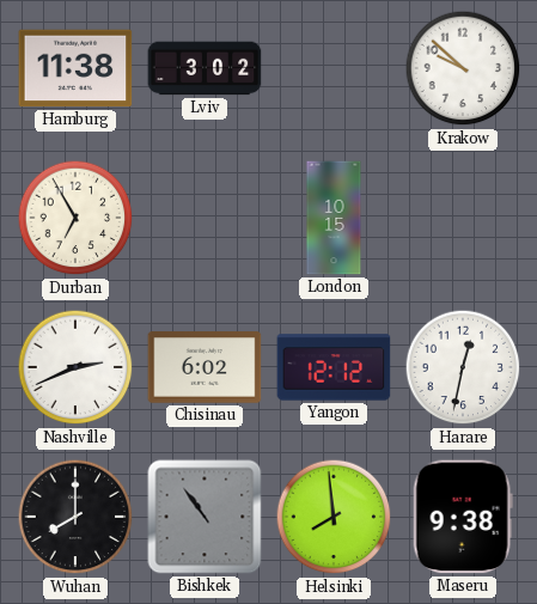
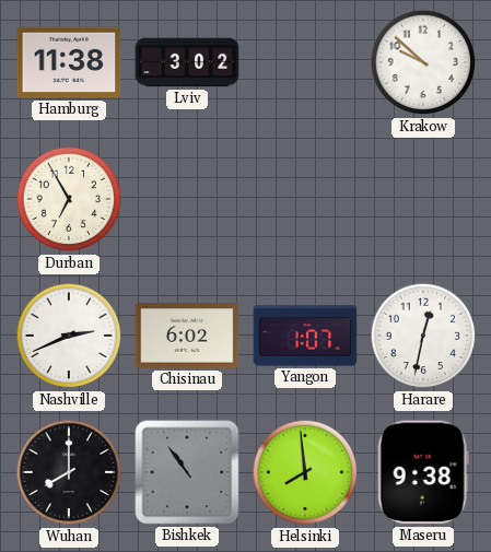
London: 10:15 -> none
Yangon: 12:12 -> 1:07
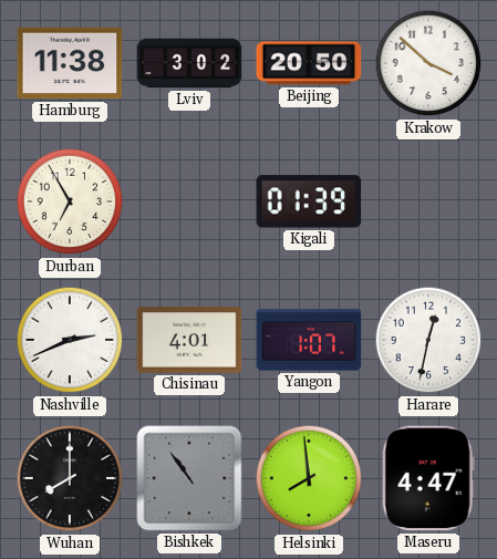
Beijing: none -> 20:50
Krakow: 9:52 -> 3:52
Kigali: none -> 01:39
Chisinau: 6:02 -> 4:01
Maseru: 9:38 -> 4:47
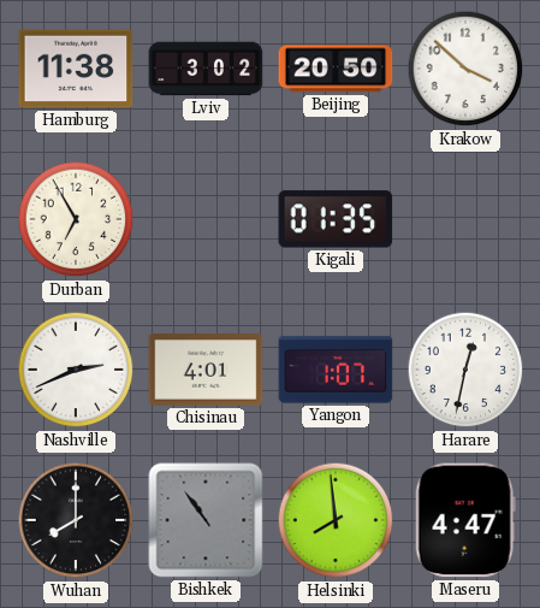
Kigali: 01:39 -> 01:35
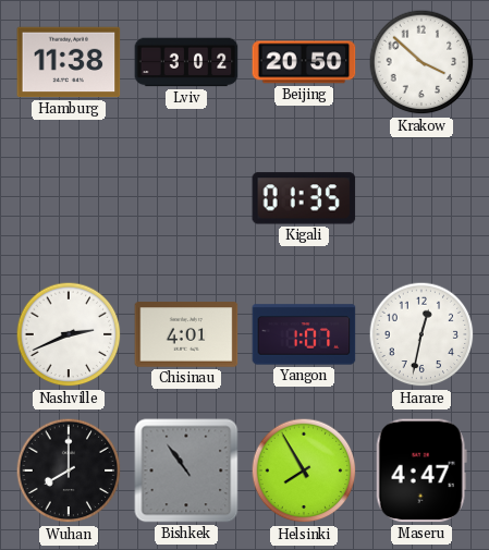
Durban: 6:55 -> none
Helsinki: 7:59 -> 7:55
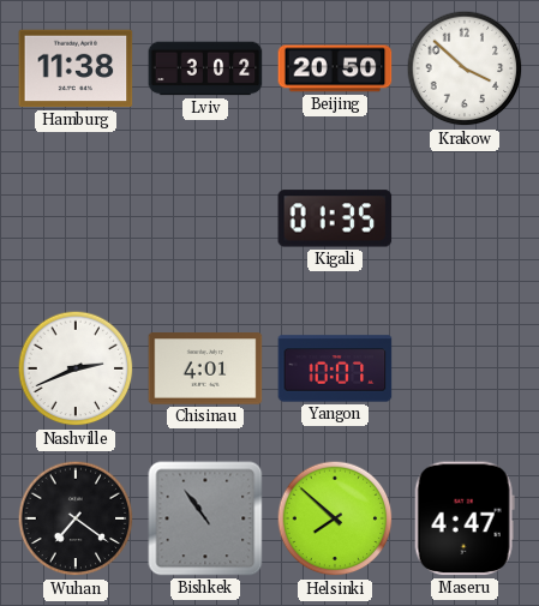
Yangon: 1:07 -> 10:07
Harare: 12:32 -> none
Wuhan: 8:00 -> 7:21
Helsinki: 7:55 -> 7:52
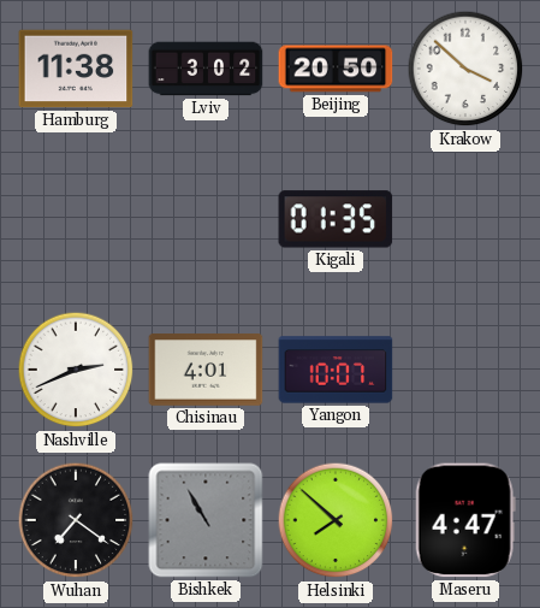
Bishkek: 10:54 -> 10:55
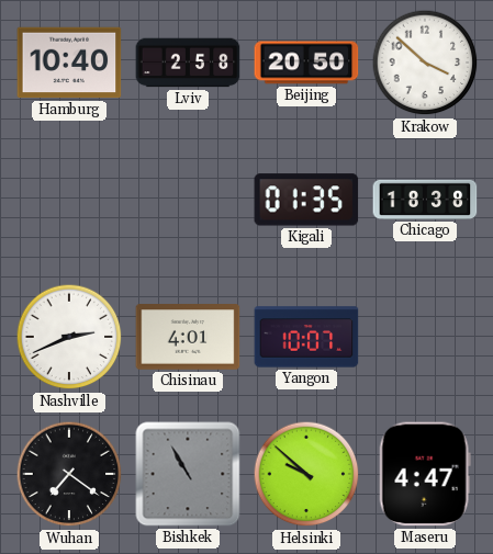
Hamburg: 11:38 -> 10:40
Lviv: 3:02 -> 2:58
Chicago: none -> 18:38
Helsinki: 7:52 -> 9:52
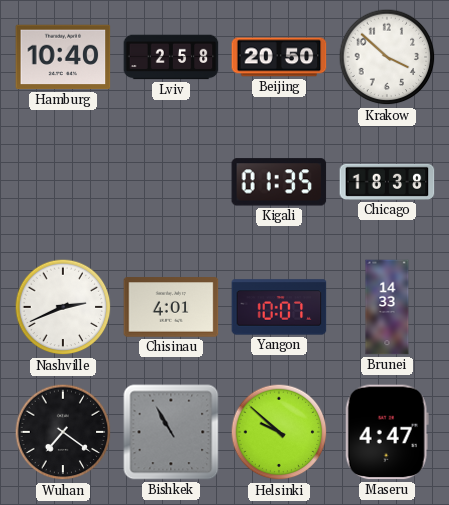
Brunei: none -> 14:33
